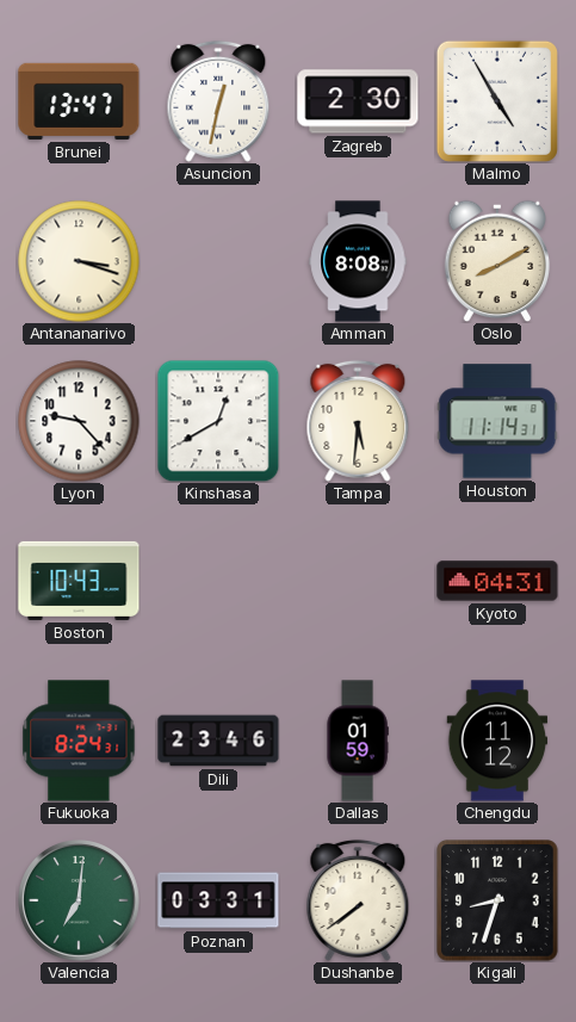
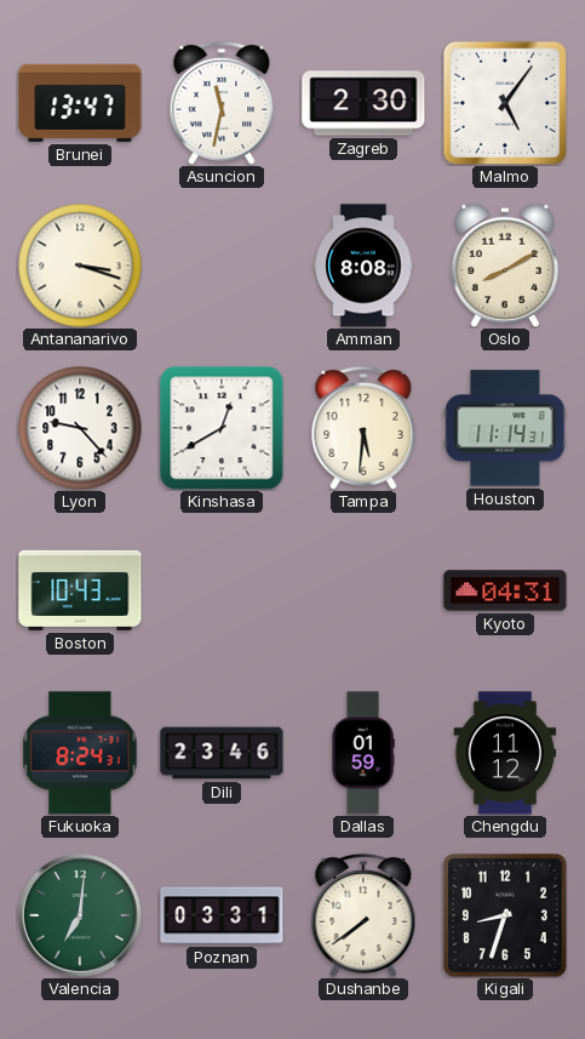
Asuncion: 12:32 -> 11:32
Malmo: 4:55 -> 5:06
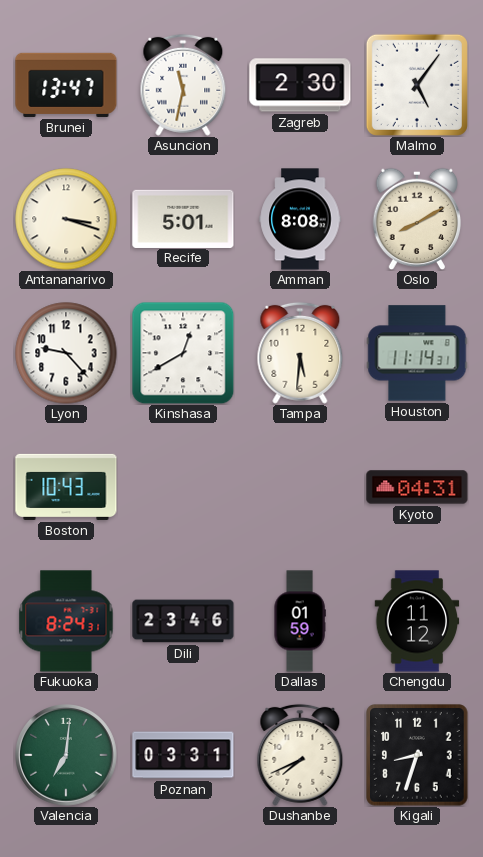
Recife: none -> 5:01
Dushanbe: 7:39 -> 7:41
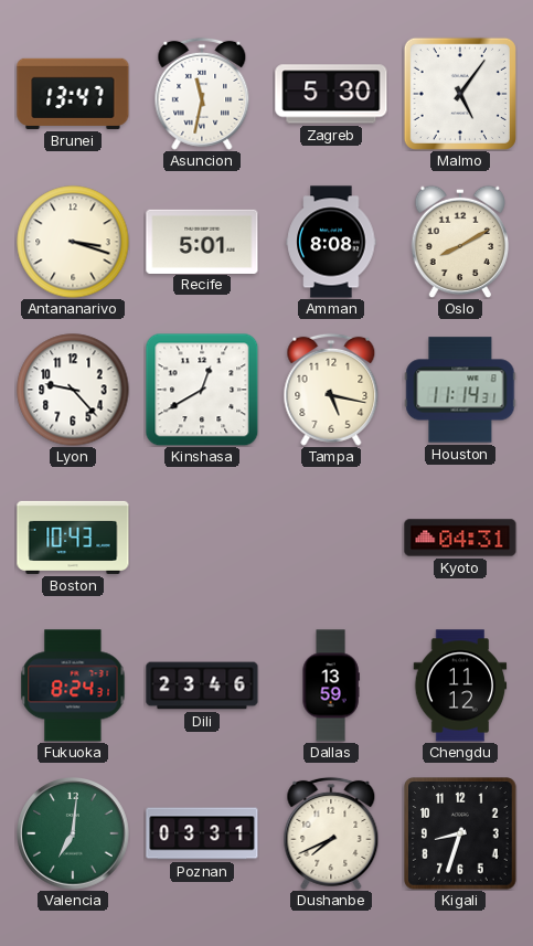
Zagreb: 2:30 -> 5:30
Tampa: 5:31 -> 5:17
Dallas: 01:59 -> 13:59
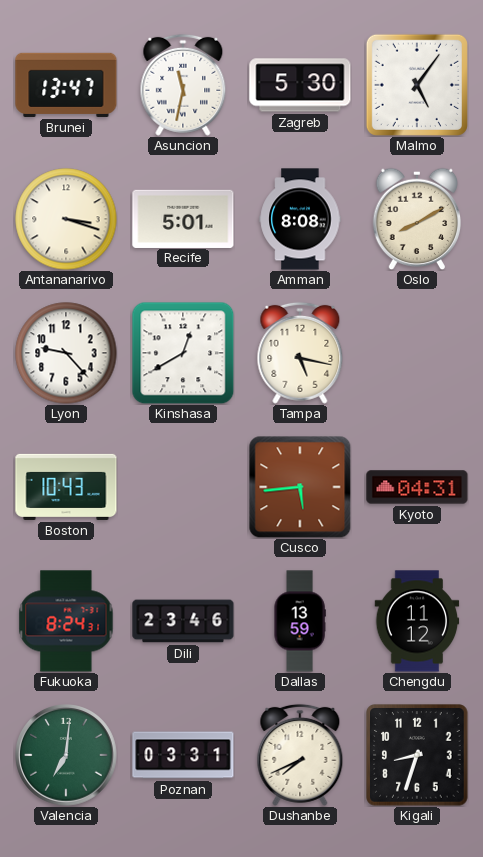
Houston: 11:14 -> none
Cusco: none -> 5:44
